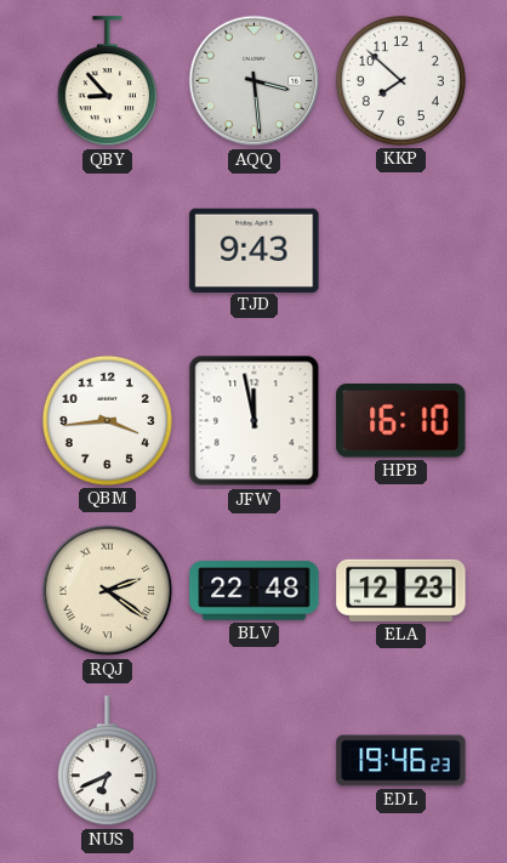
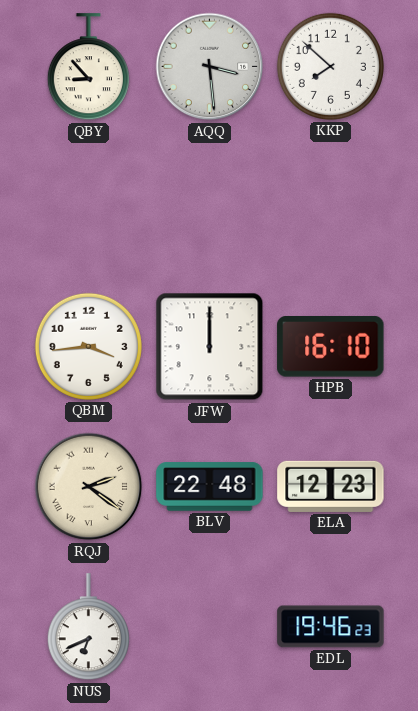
TJD: 9:43 -> none
JFW: 11:58 -> 12:00
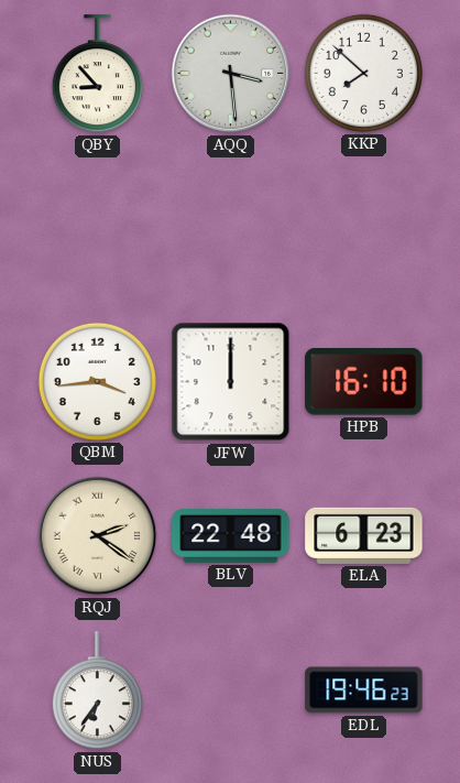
ELA: 12:23 -> 6:23
NUS: 6:41 -> 6:36
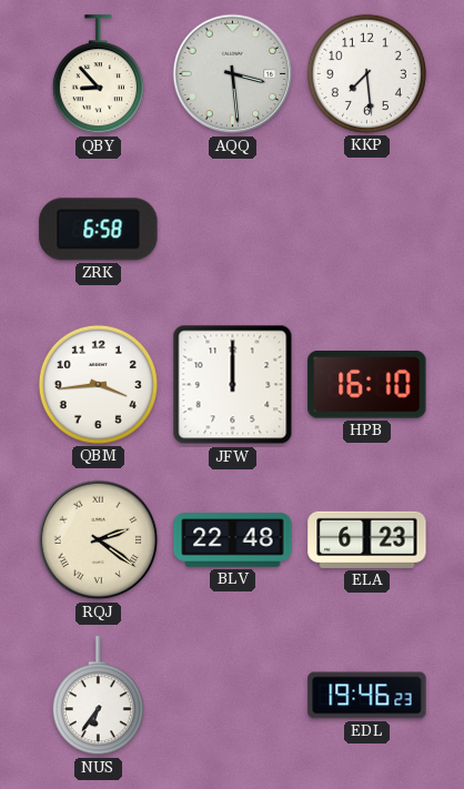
KKP: 7:52 -> 7:29
ZRK: none -> 6:58
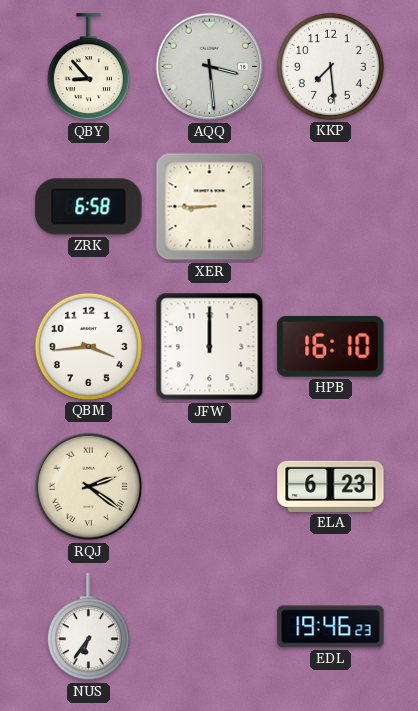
XER: none -> 8:45
BLV: 22:48 -> none
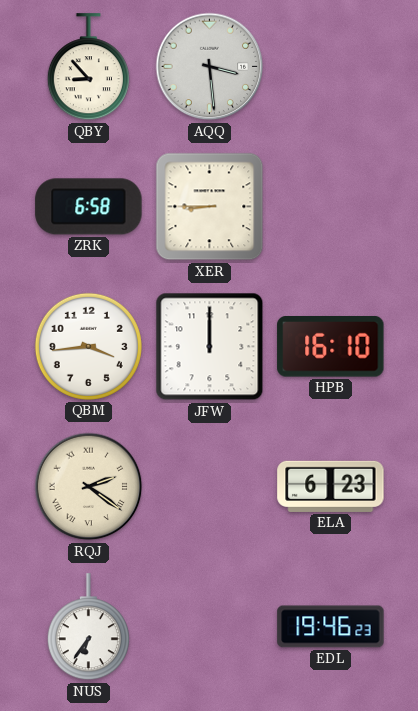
KKP: 7:29 -> none
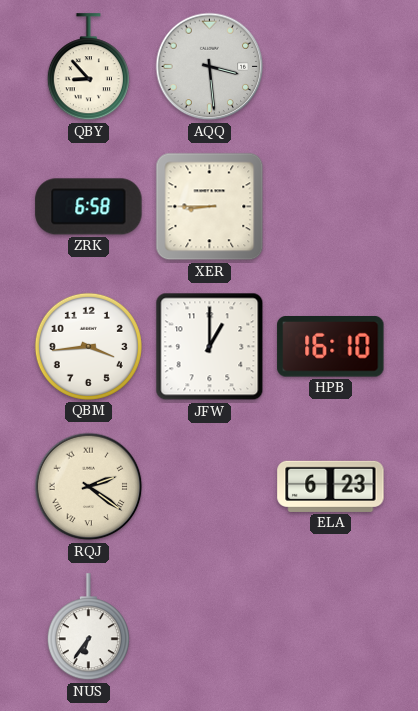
JFW: 12:00 -> 1:00
EDL: 19:46 -> none
